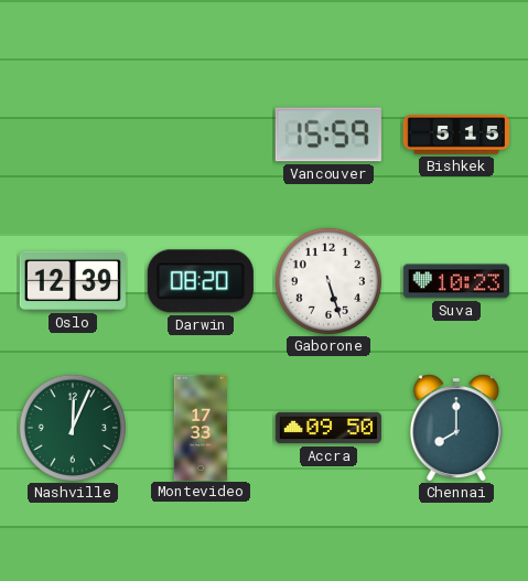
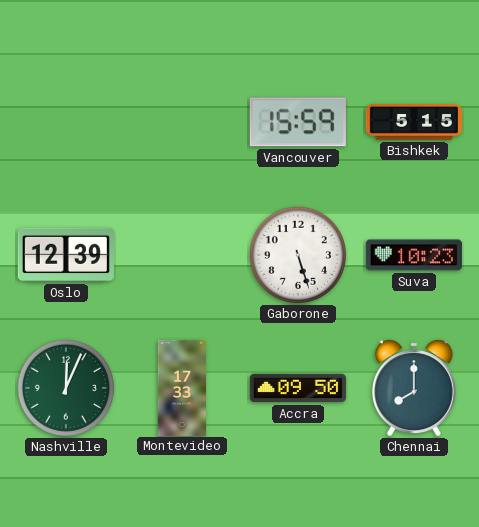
Darwin: 08:20 -> none
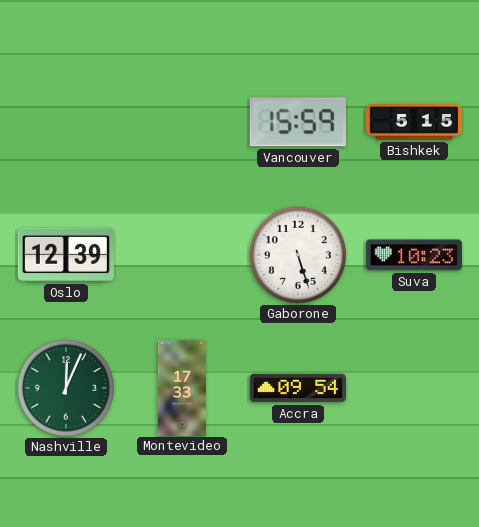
Accra: 09:50 -> 09:54
Chennai: 8:00 -> none
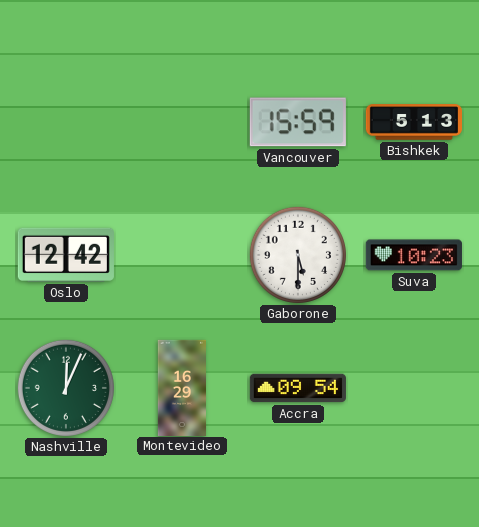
Bishkek: 5:15 -> 5:13
Oslo: 12:39 -> 12:42
Gaborone: 5:27 -> 5:30
Montevideo: 17:33 -> 16:29
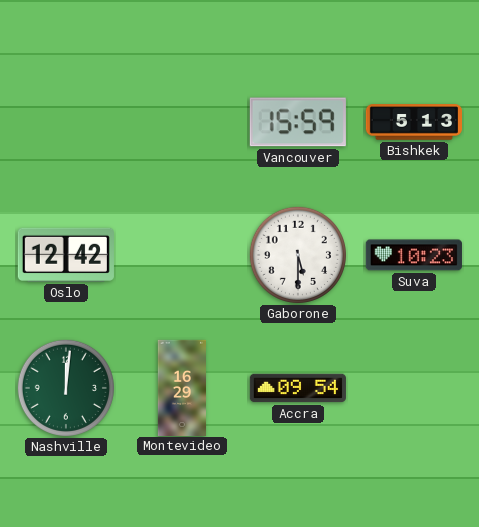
Nashville: 12:04 -> 12:01
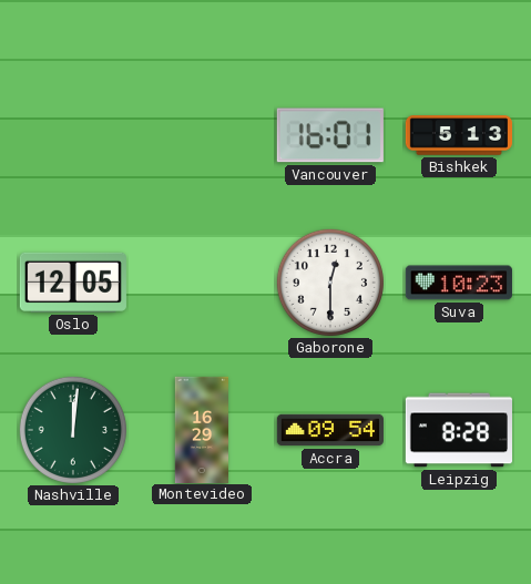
Vancouver: 15:59 -> 16:01
Oslo: 12:42 -> 12:05
Gaborone: 5:30 -> 12:30
Leipzig: none -> 8:28
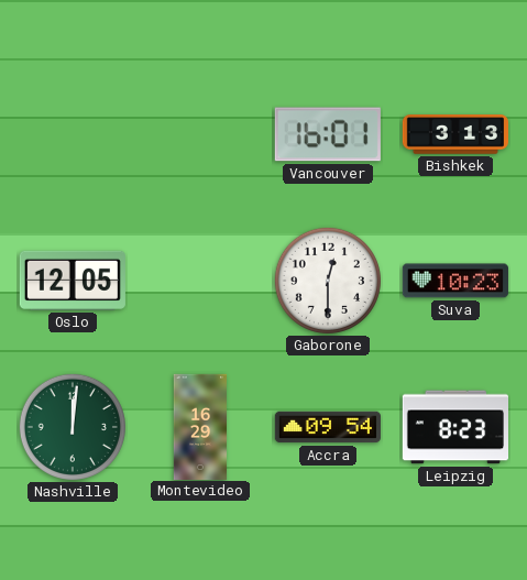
Bishkek: 5:13 -> 3:13
Leipzig: 8:28 -> 8:23
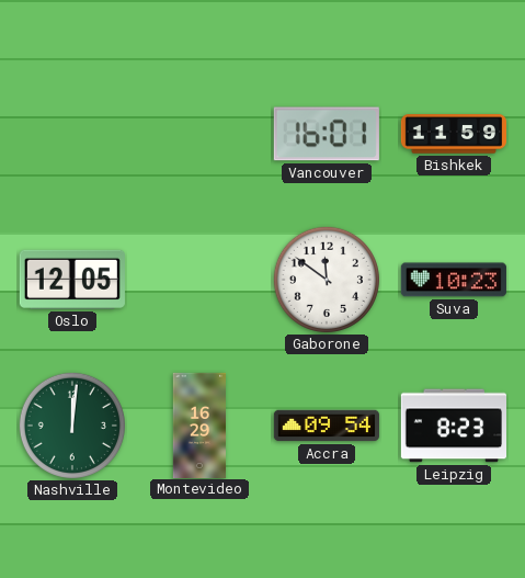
Bishkek: 3:13 -> 11:59
Gaborone: 12:30 -> 11:51
